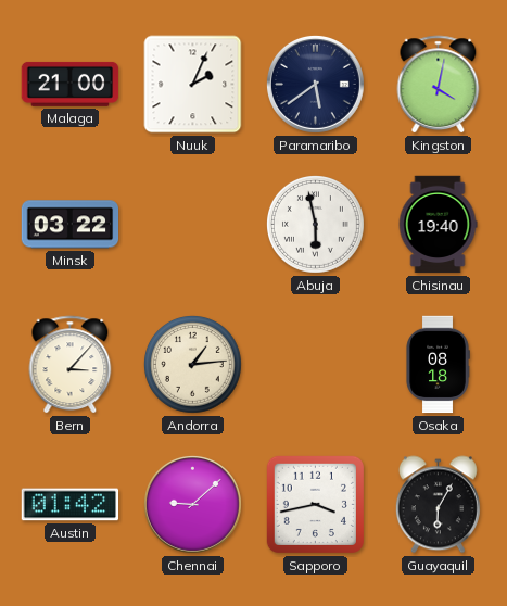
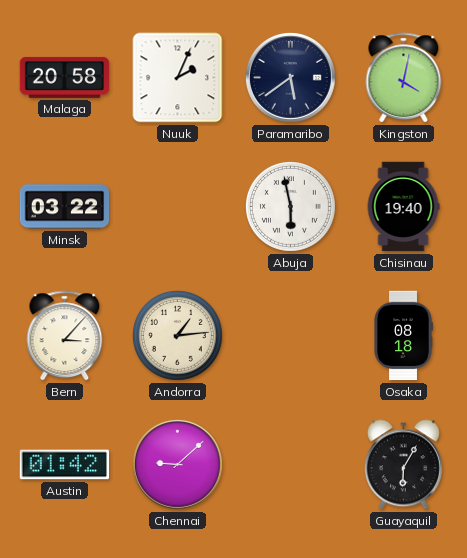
Malaga: 21:00 -> 20:58
Sapporo: 3:43 -> none
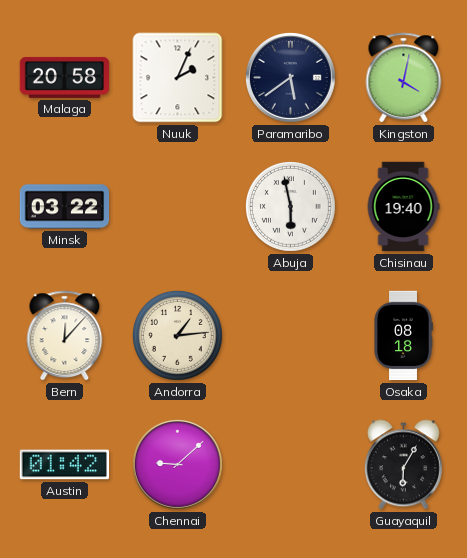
Bern: 3:07 -> 12:07
